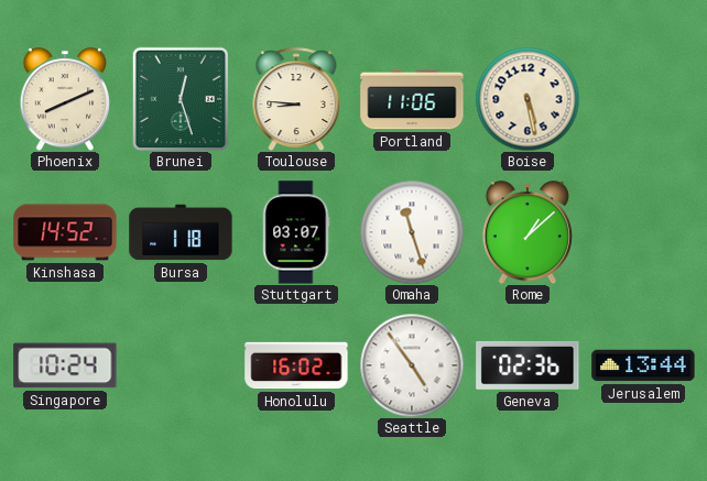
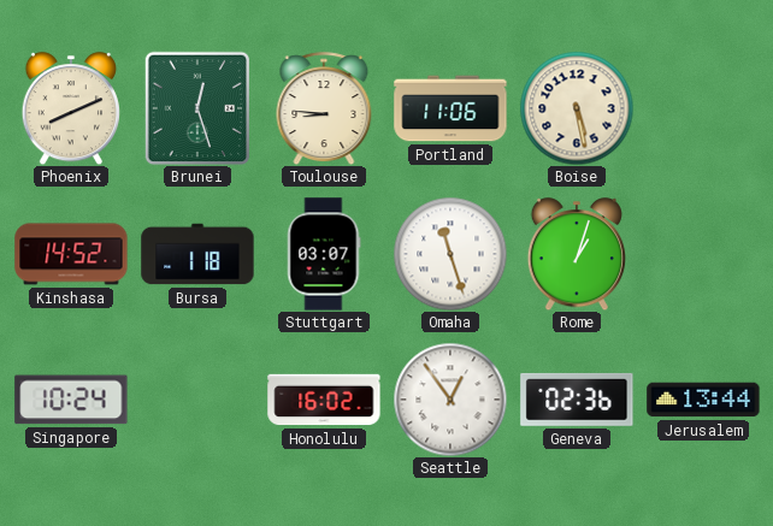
Rome: 1:08 -> 1:03
Seattle: 4:54 -> 12:54
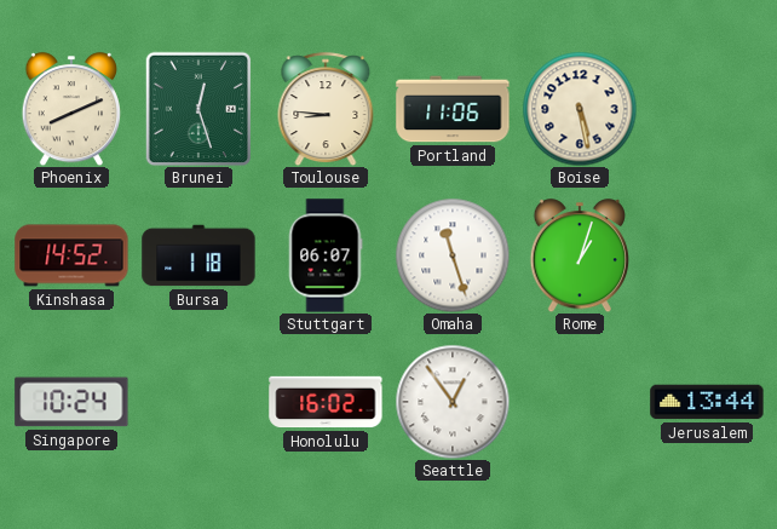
Stuttgart: 03:07 -> 06:07
Geneva: 02:36 -> none
